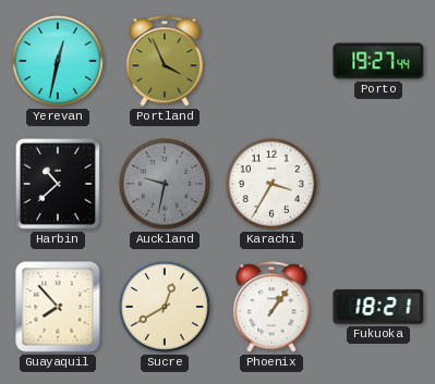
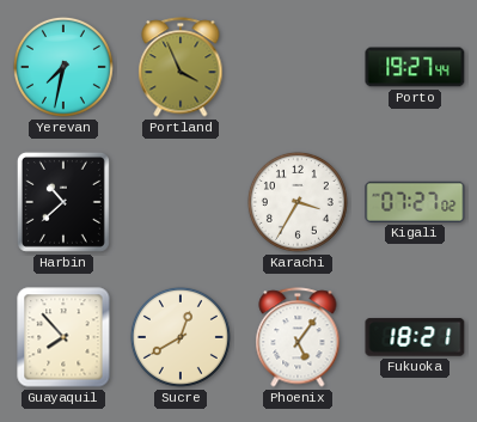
Yerevan: 12:32 -> 7:32
Auckland: 9:32 -> none
Kigali: none -> 07:27
Phoenix: 1:06 -> 5:06
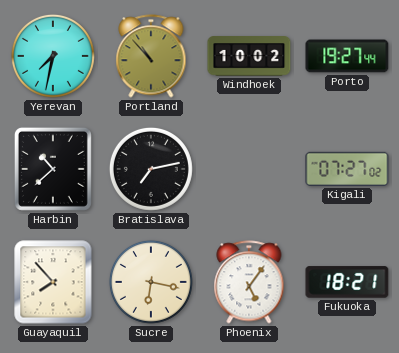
Portland: 3:56 -> 10:53
Windhoek: none -> 10:02
Bratislava: none -> 7:13
Karachi: 3:35 -> none
Sucre: 12:40 -> 6:17
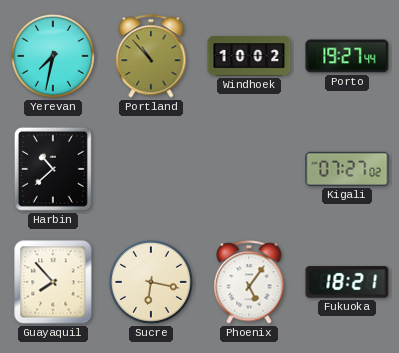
Bratislava: 7:13 -> none
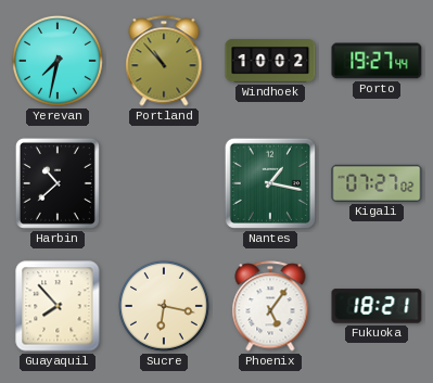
Nantes: none -> 1:17
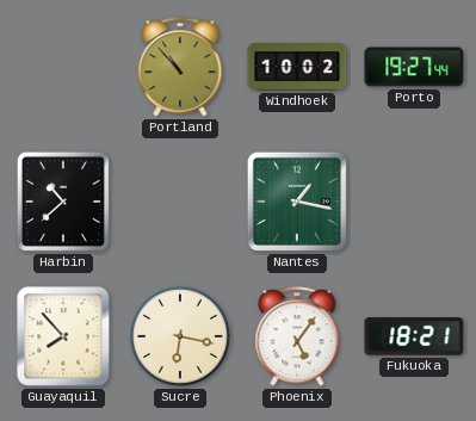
Yerevan: 7:32 -> none
Kigali: 07:27 -> none
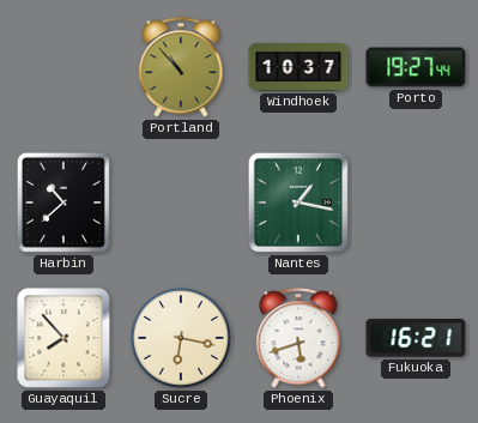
Windhoek: 10:02 -> 10:37
Phoenix: 5:06 -> 5:42
Fukuoka: 18:21 -> 16:21
